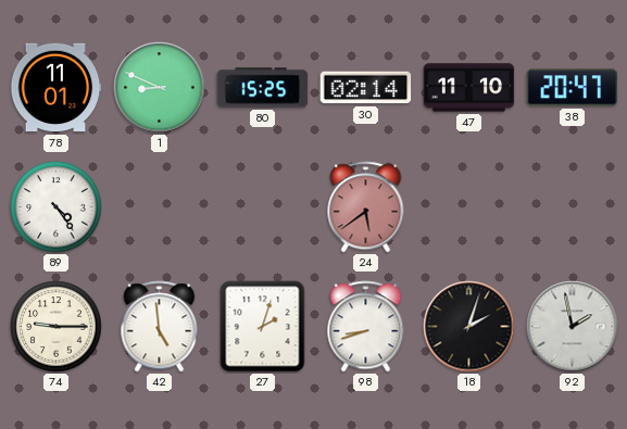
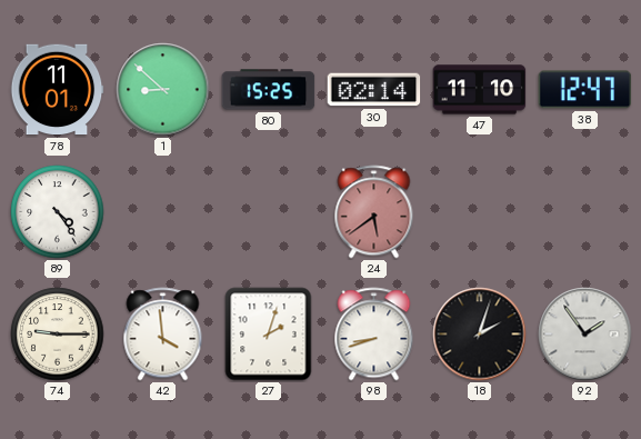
1: 8:49 -> 8:52
38: 20:47 -> 12:47
42: 4:59 -> 3:59
92: 1:58 -> 1:54
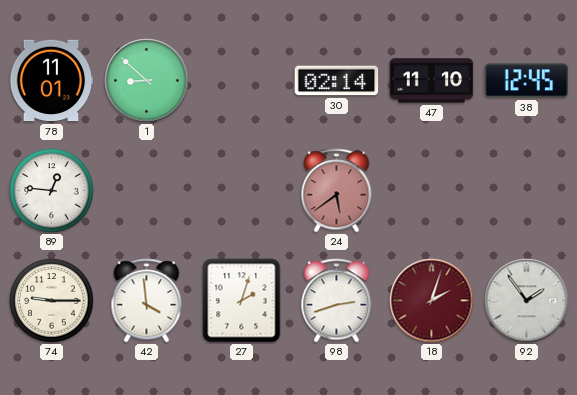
80: 15:25 -> none
38: 12:47 -> 12:45
89: 4:24 -> 12:46
98: 8:42 -> 2:42
18 dial: black -> burgundy
